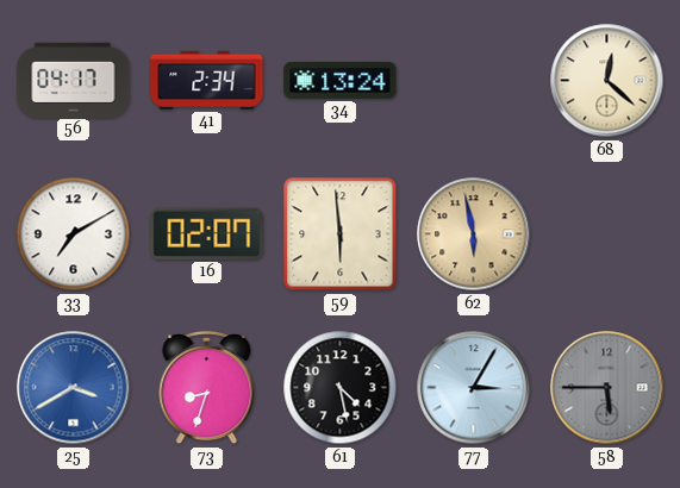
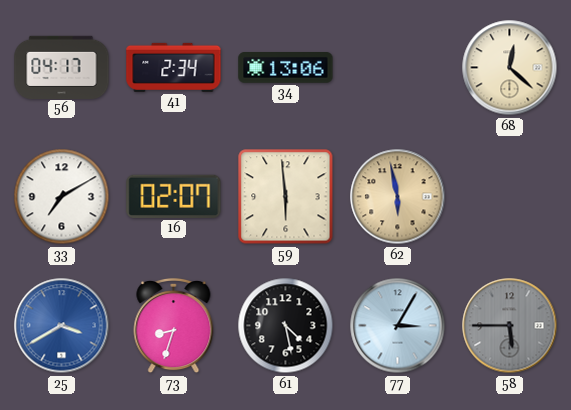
34: 13:24 -> 13:06
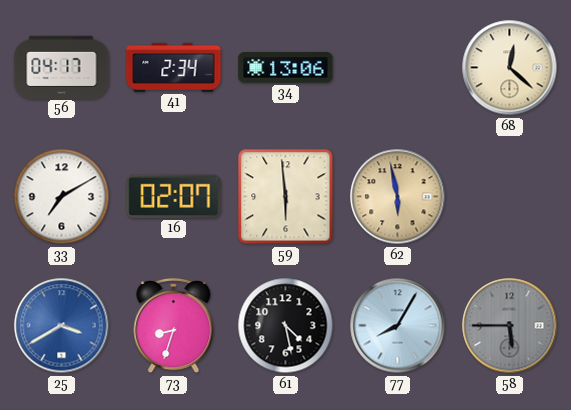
77: 3:05 -> 8:05
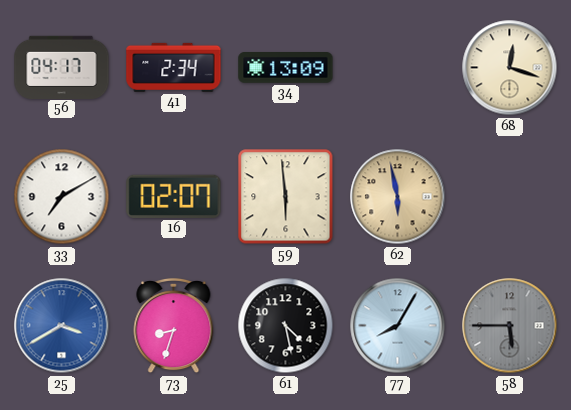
34: 13:06 -> 13:09
68: 12:22 -> 12:18
